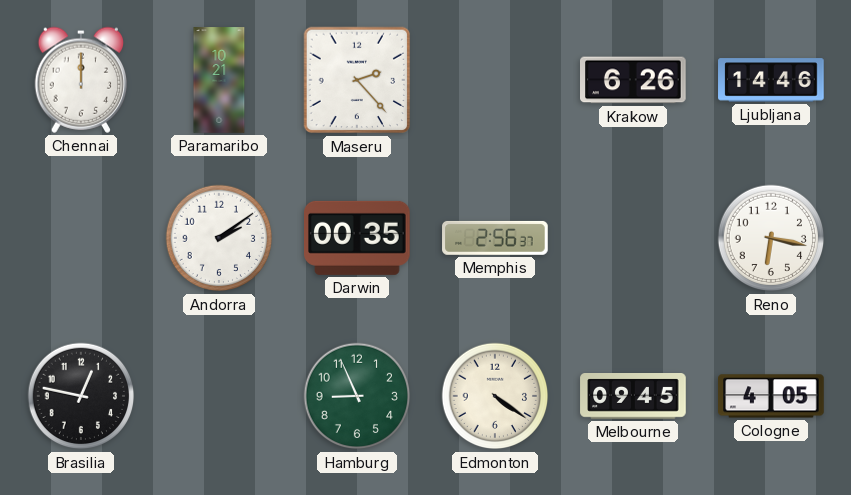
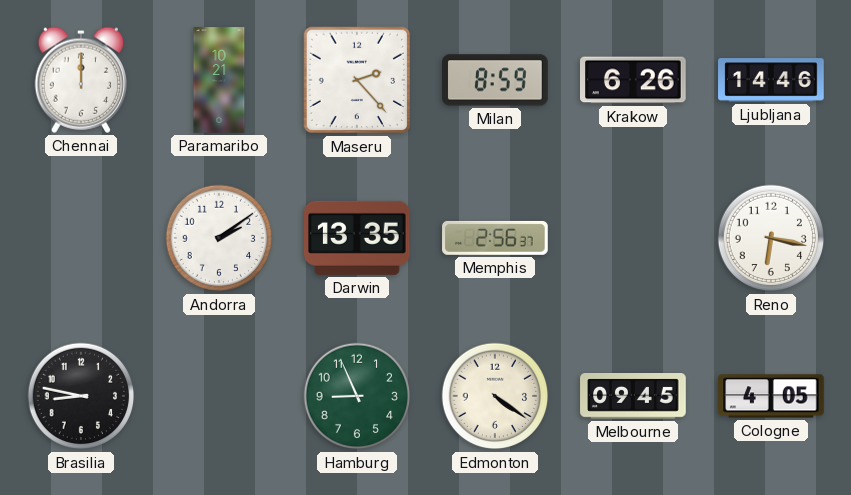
Milan: none -> 8:59
Darwin: 00:35 -> 13:35
Brasilia: 12:47 -> 8:47
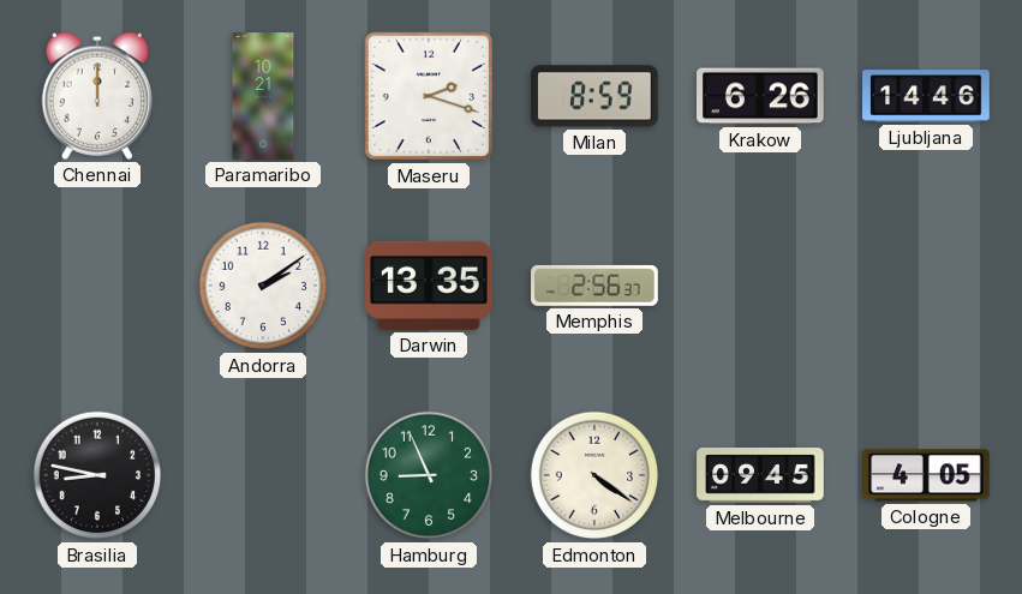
Maseru: 2:23 -> 2:18
Reno: 6:17 -> none
